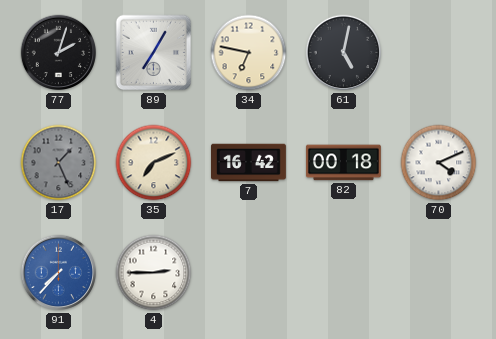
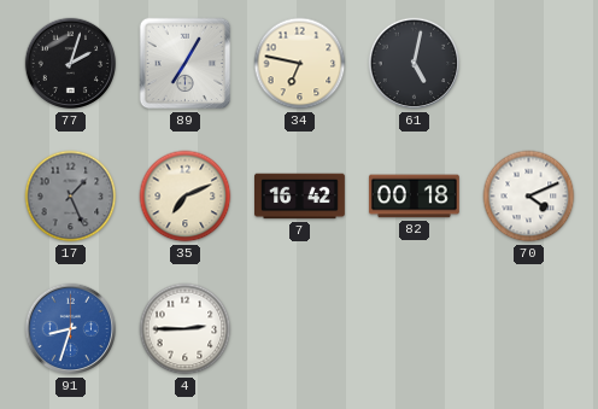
91: 7:37 -> 8:33
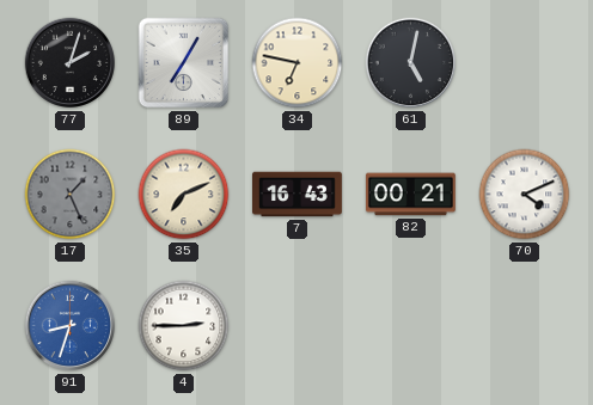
7: 16:42 -> 16:43
82: 00:18 -> 00:21
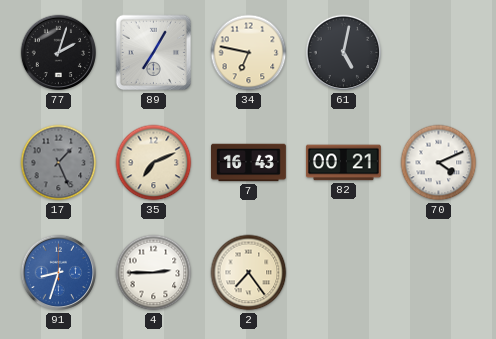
2: none -> 7:24
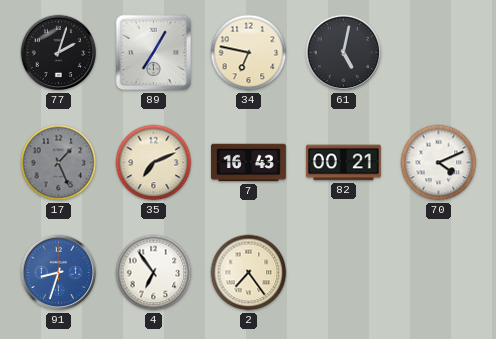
4: 2:45 -> 6:54
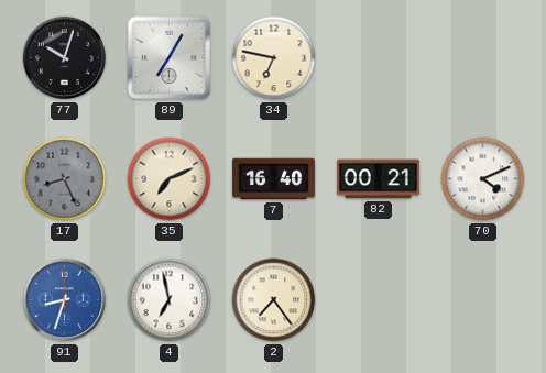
77: 2:03 -> 10:03
61: 5:02 -> none
17: 1:26 -> 8:26
7: 16:43 -> 16:40
4: 6:54 -> 6:58
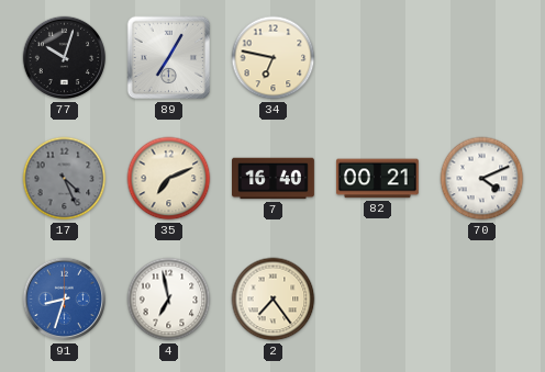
17: 8:26 -> 4:26
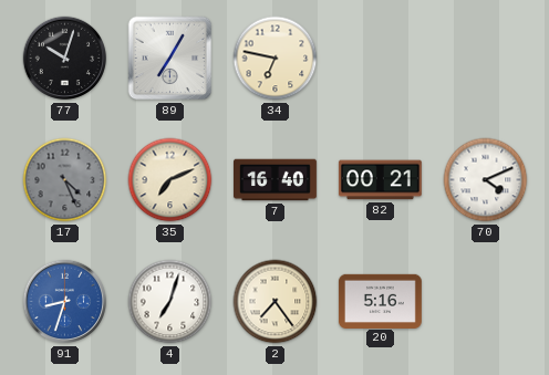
4: 6:58 -> 7:03
20: none -> 5:16
